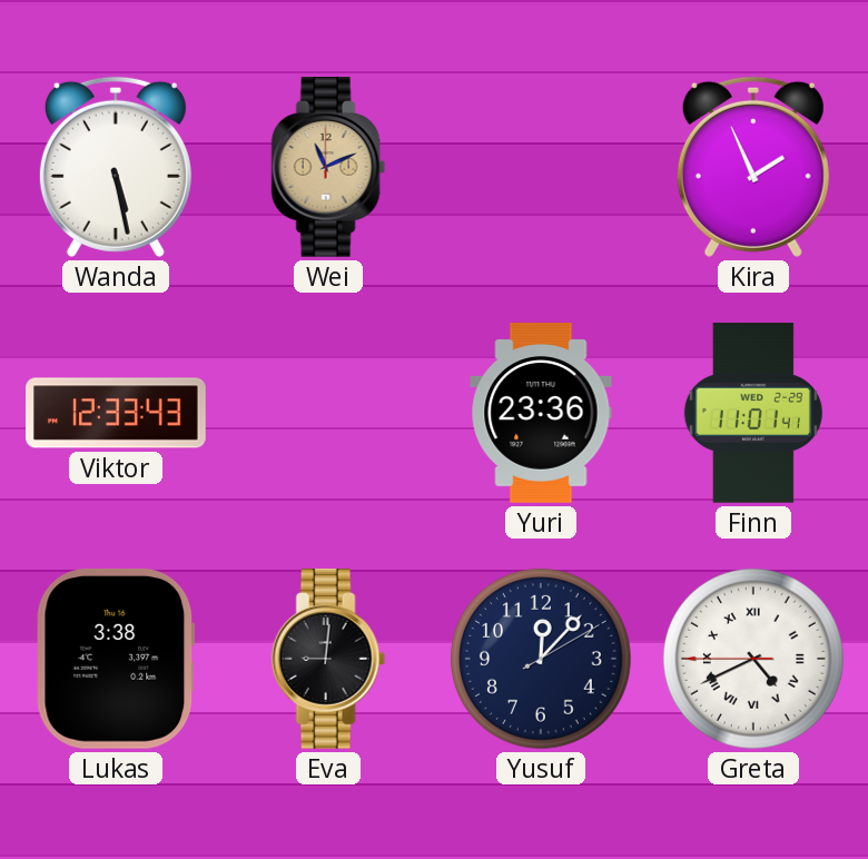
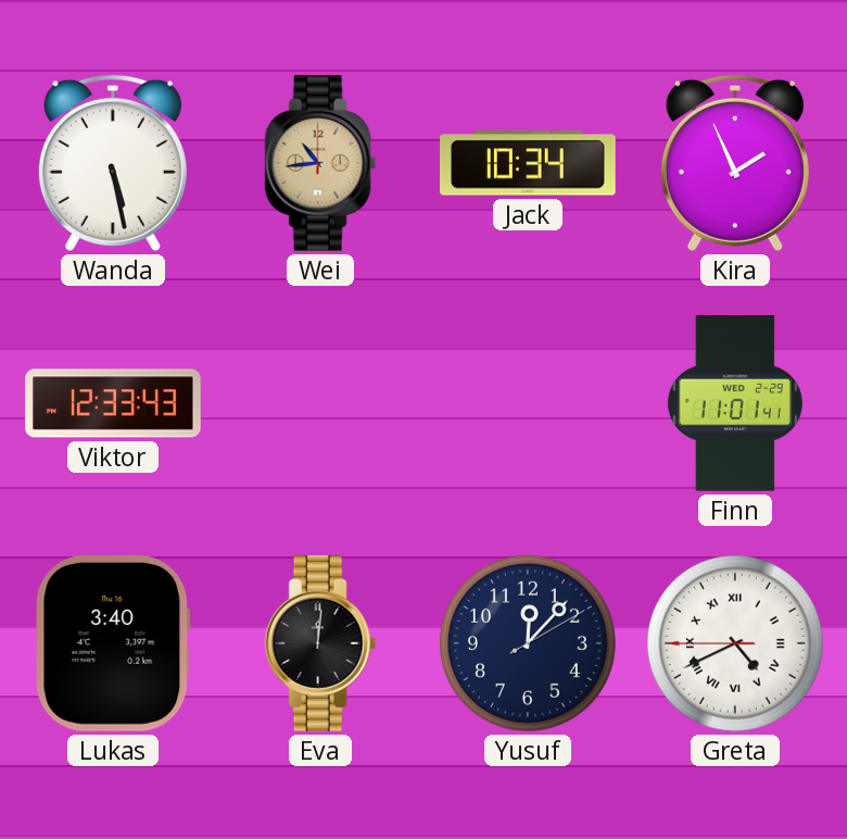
Wei: 11:11 -> 10:44
Jack: none -> 10:34
Yuri: 23:36 -> none
Lukas: 3:38 -> 3:40
Eva: 9:01 -> 12:01
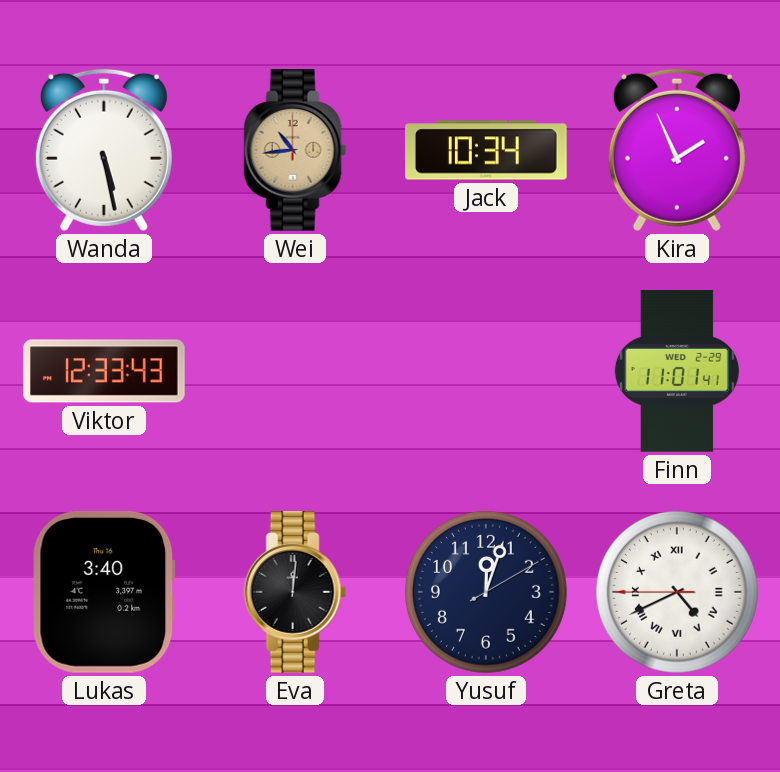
Yusuf: 12:07 -> 12:03
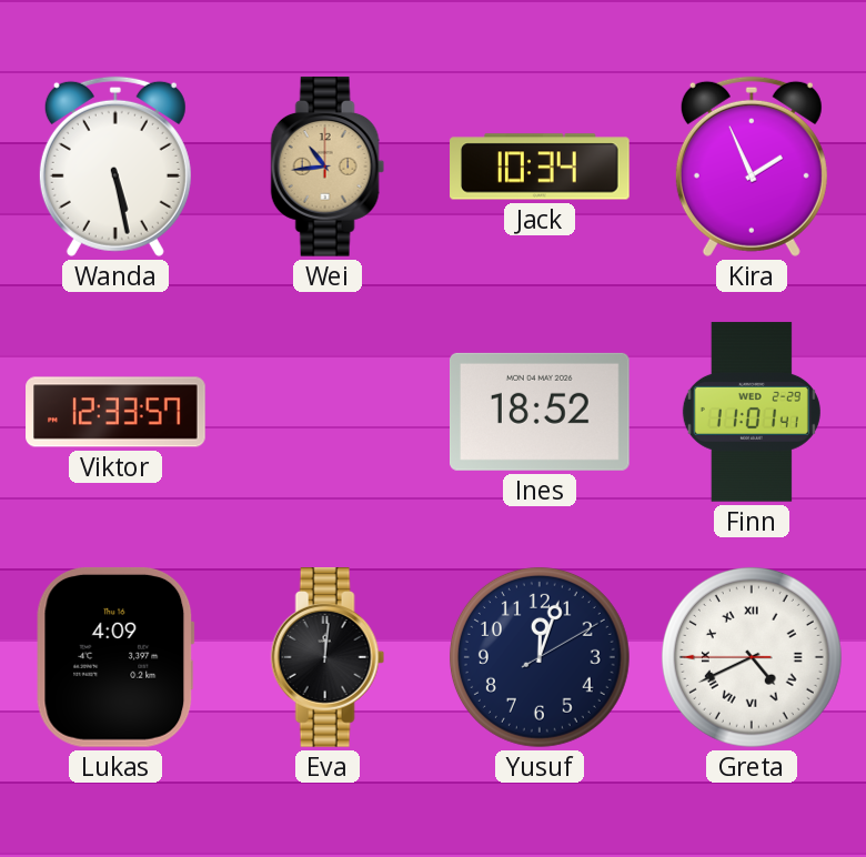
Viktor: 12:33:43 -> 12:33:57
Ines: none -> 18:52
Lukas: 3:40 -> 4:09
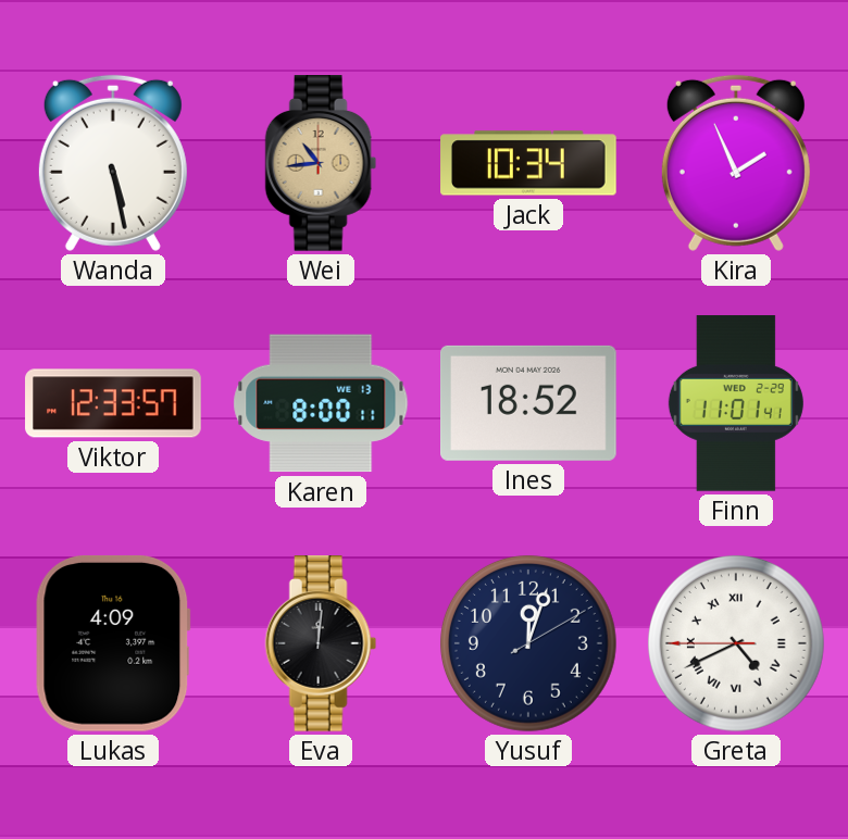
Karen: none -> 8:00
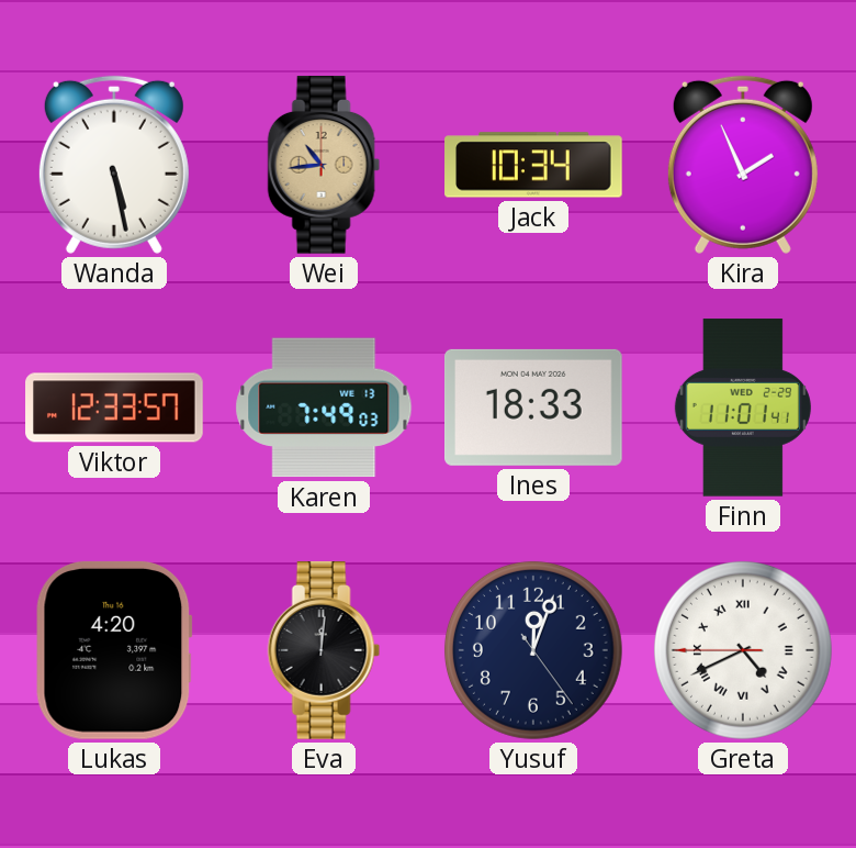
Karen: 8:00 -> 7:49
Ines: 18:52 -> 18:33
Lukas: 4:09 -> 4:20
Yusuf: 12:03:10 -> 12:03:24
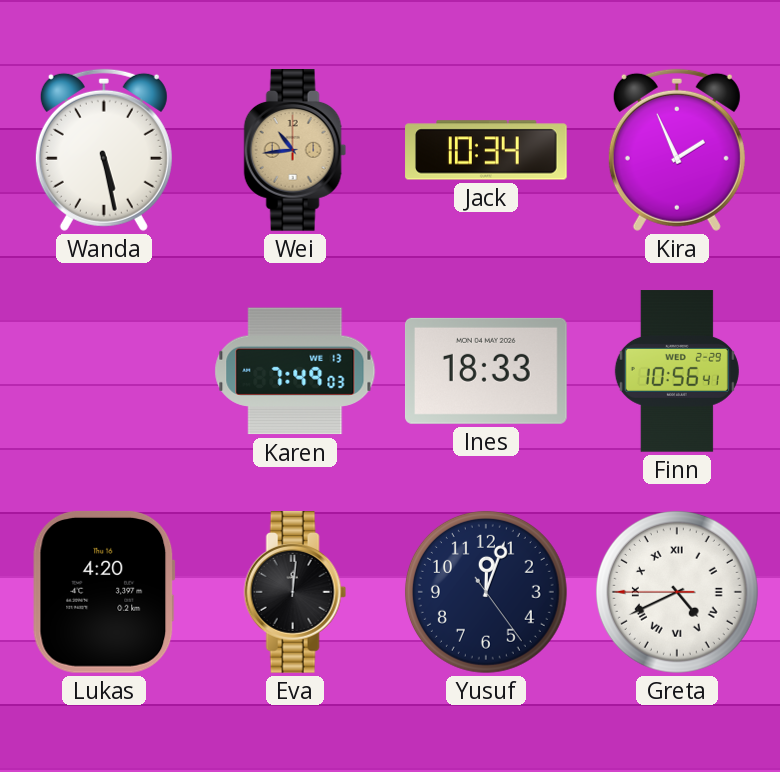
Viktor: 12:33 -> none
Finn: 11:01 -> 10:56
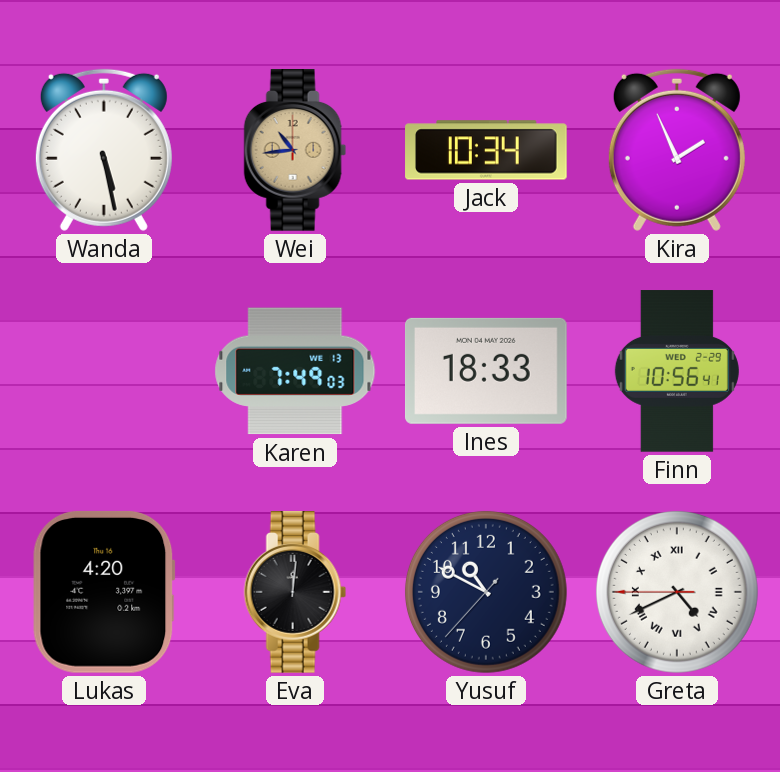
Yusuf: 12:03 -> 10:49
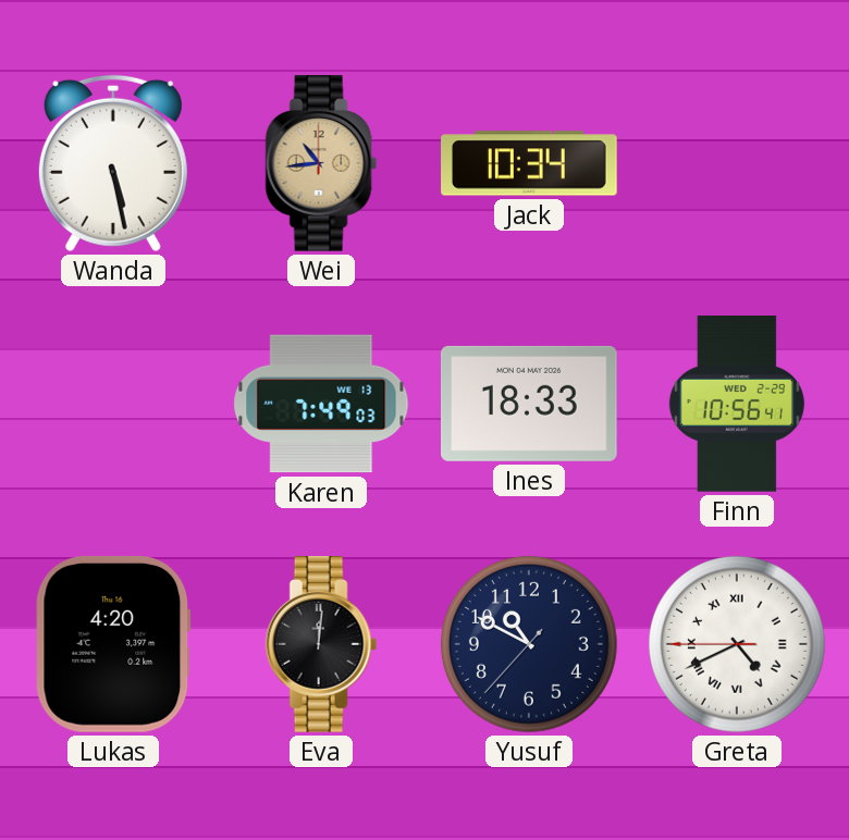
Kira: 1:56 -> none
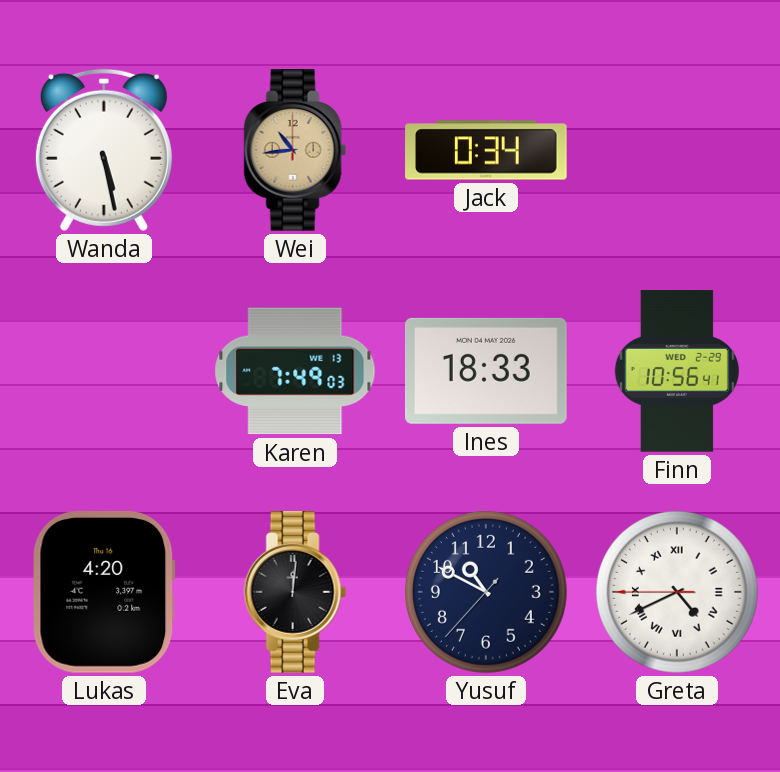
Jack: 10:34 -> 0:34
